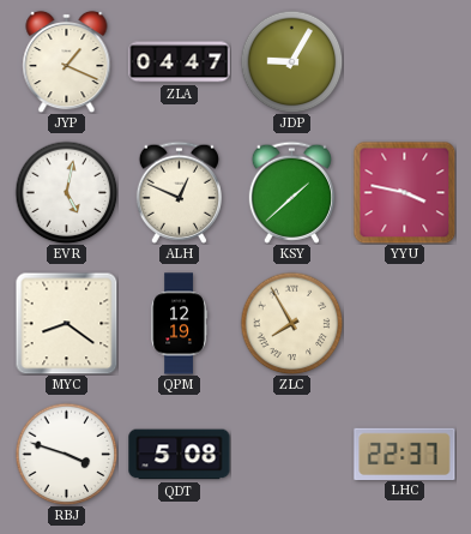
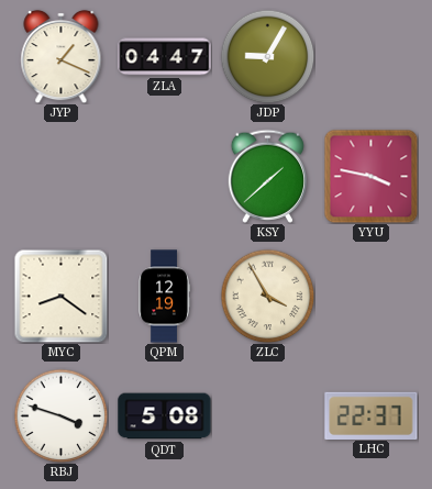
EVR: 5:02 -> none
ALH: 12:49 -> none
ZLC: 7:55 -> 3:55
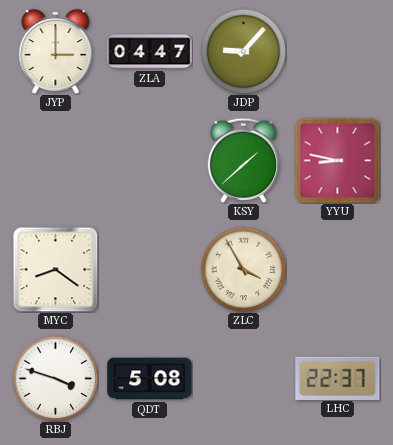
JYP: 1:19 -> 3:00
JDP: 9:05 -> 9:07
YYU: 3:47 -> 8:47
QPM: 12:19 -> none
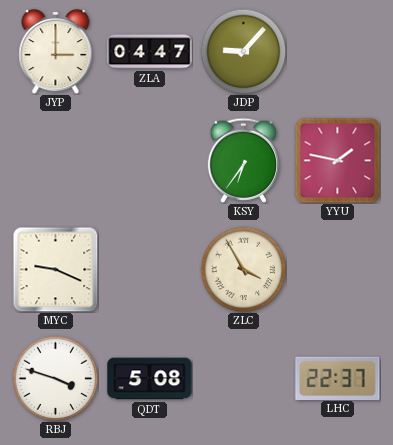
KSY: 1:38 -> 6:36
YYU: 8:47 -> 1:47
MYC: 8:21 -> 9:19
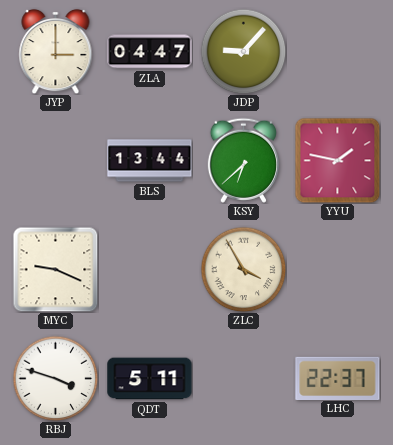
BLS: none -> 13:44
KSY: 6:36 -> 6:38
QDT: 5:08 -> 5:11
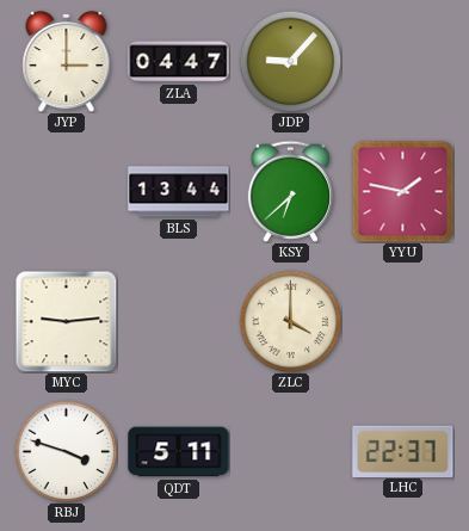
MYC: 9:19 -> 9:14
ZLC: 3:55 -> 4:00
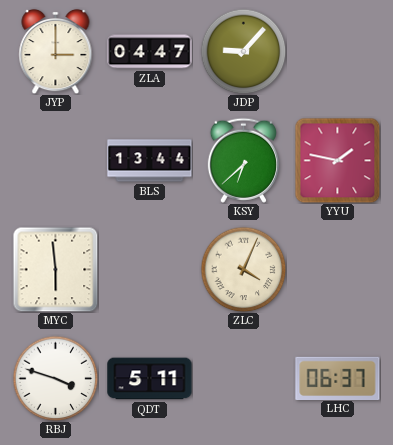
MYC: 9:14 -> 5:59
ZLC: 4:00 -> 4:04
LHC: 22:37 -> 06:37
